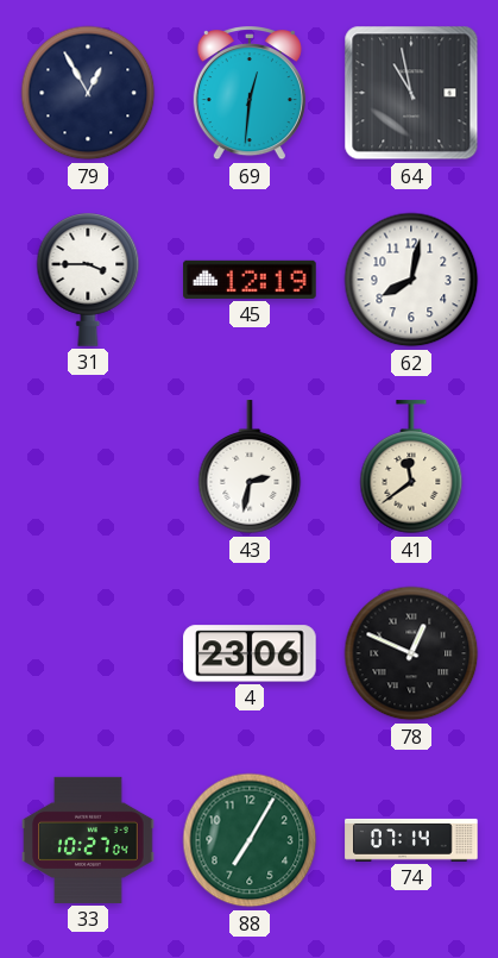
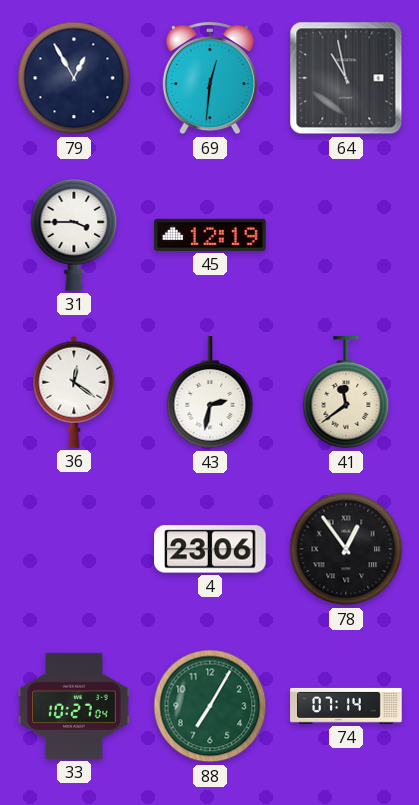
62: 8:02 -> none
36: none -> 12:21
78: 12:49 -> 12:54
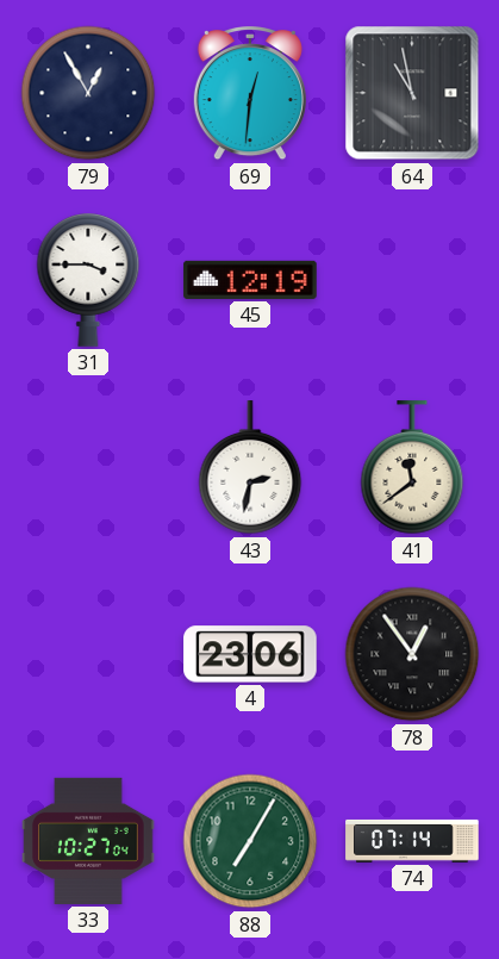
36: 12:21 -> none
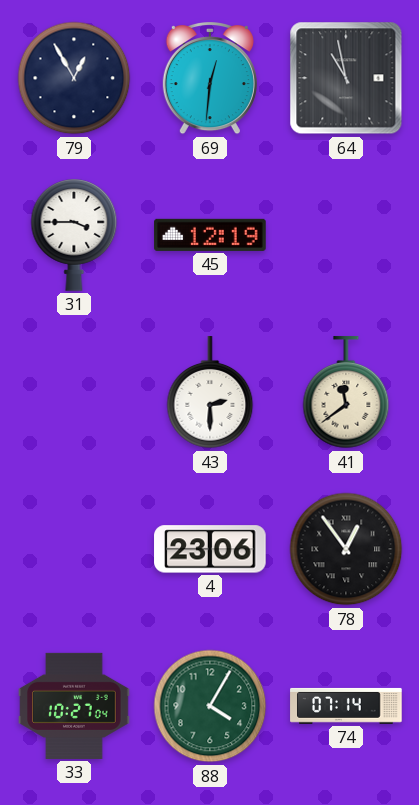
43: 2:32 -> 2:30
88: 7:05 -> 4:05
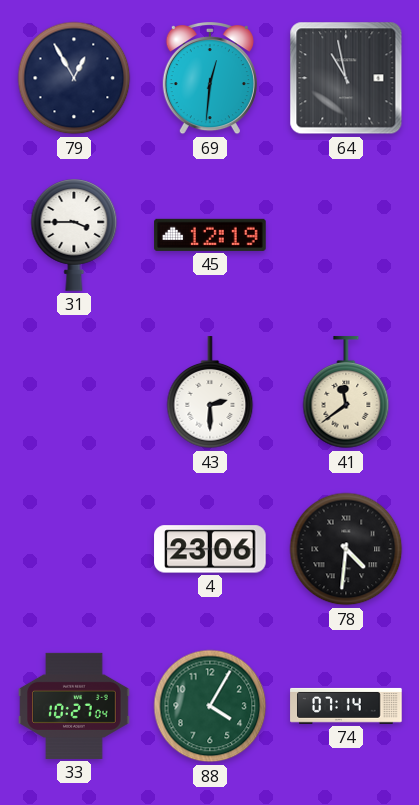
78: 12:54 -> 4:31
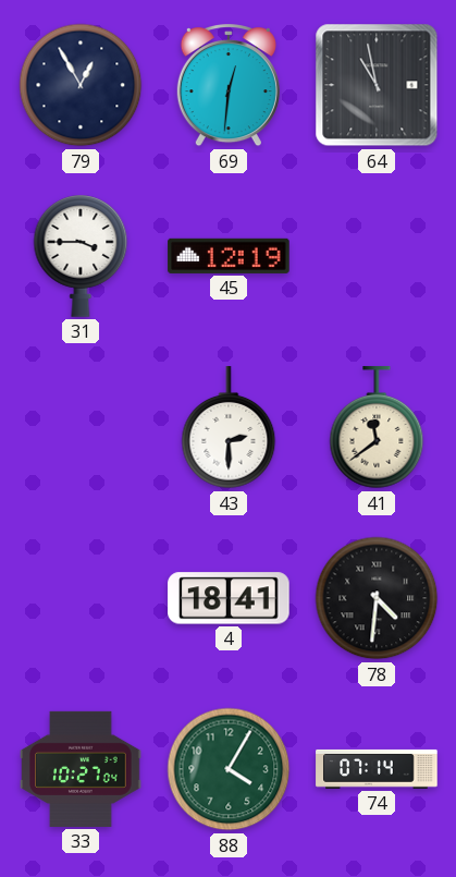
4: 23:06 -> 18:41
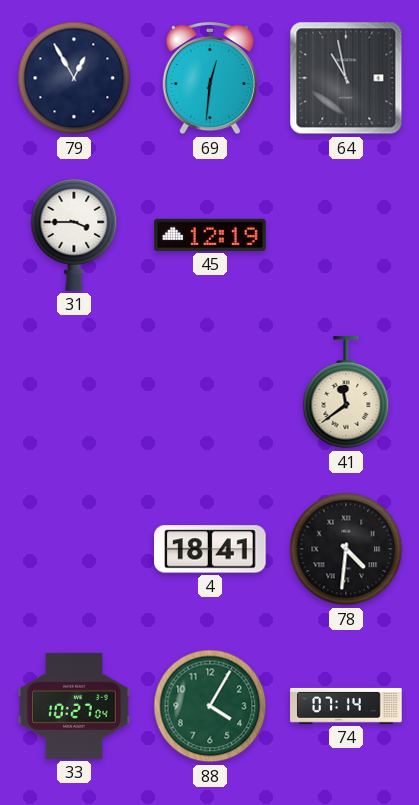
43: 2:30 -> none
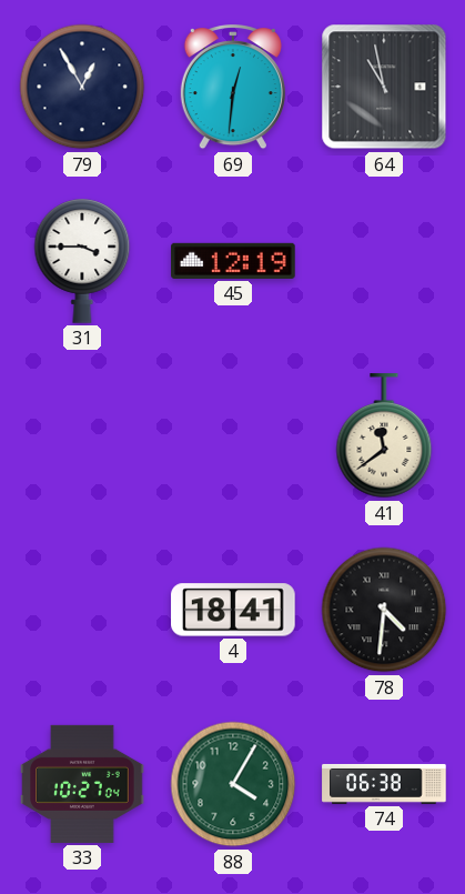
74: 07:14 -> 06:38
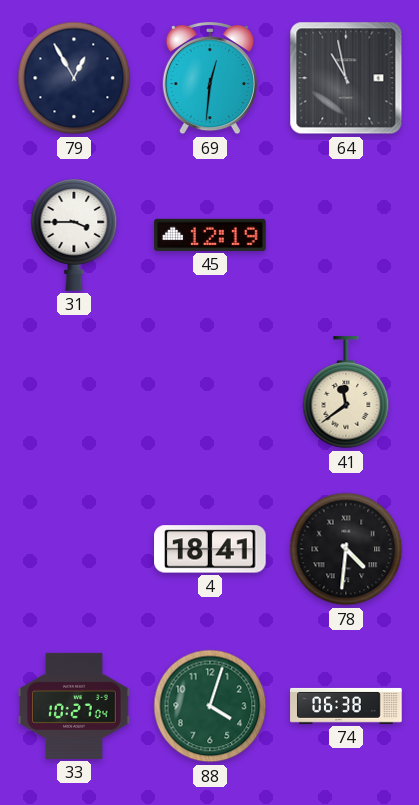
88: 4:05 -> 4:03
